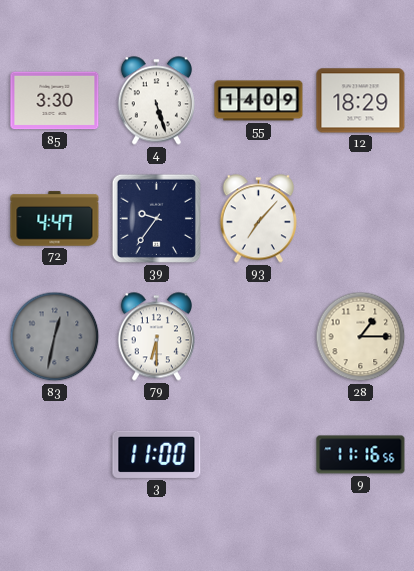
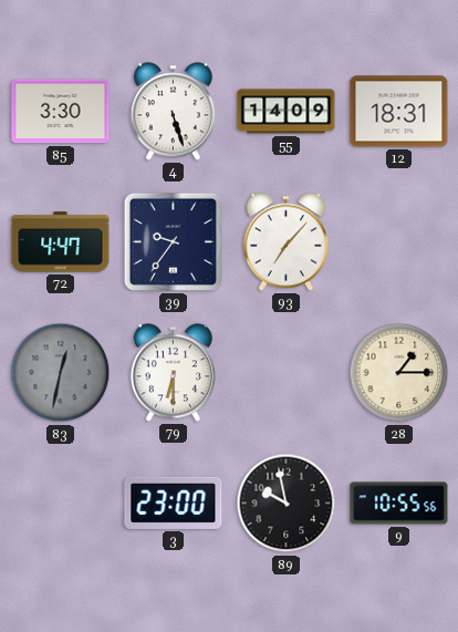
12: 18:29 -> 18:31
3: 11:00 -> 23:00
89: none -> 9:58
9: 11:16 -> 10:55
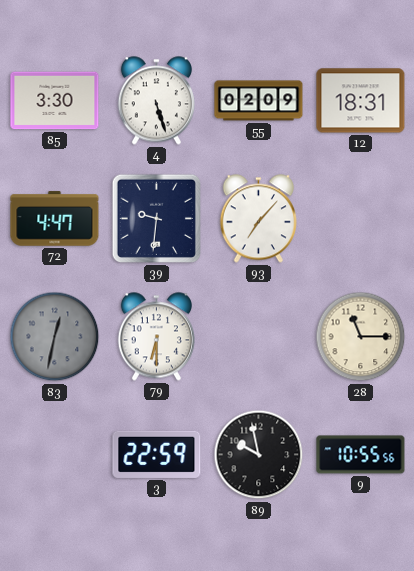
55: 14:09 -> 02:09
39: 9:36 -> 9:31
28: 1:15 -> 11:15
3: 23:00 -> 22:59
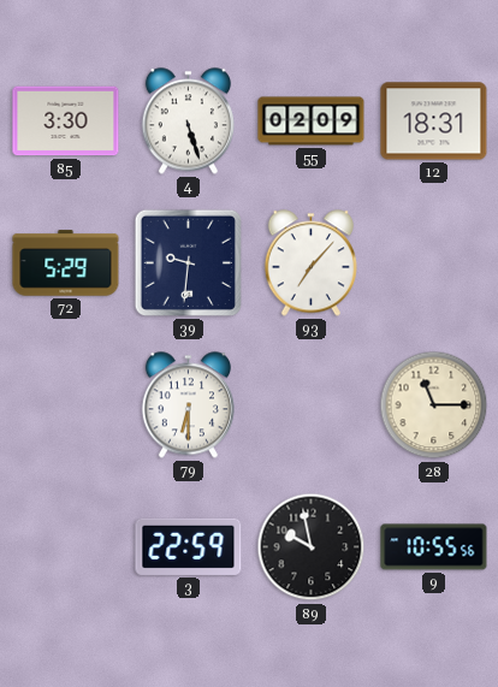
72: 4:47 -> 5:29
83: 12:32 -> none
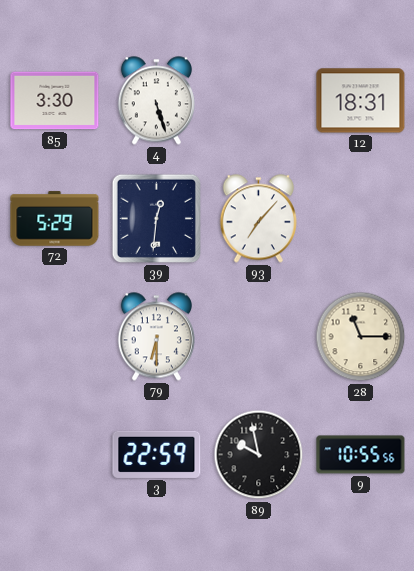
55: 02:09 -> none
39: 9:31 -> 12:31
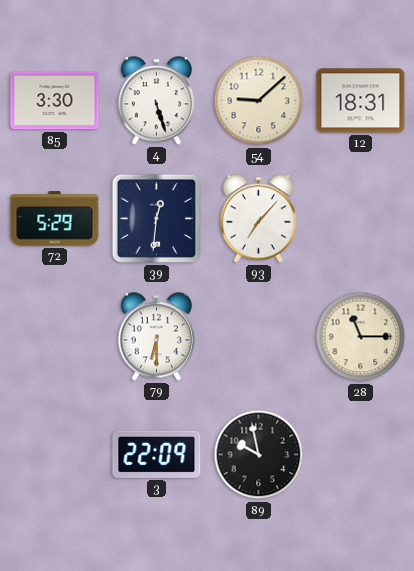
54: none -> 9:08
3: 22:59 -> 22:09
9: 10:55 -> none
